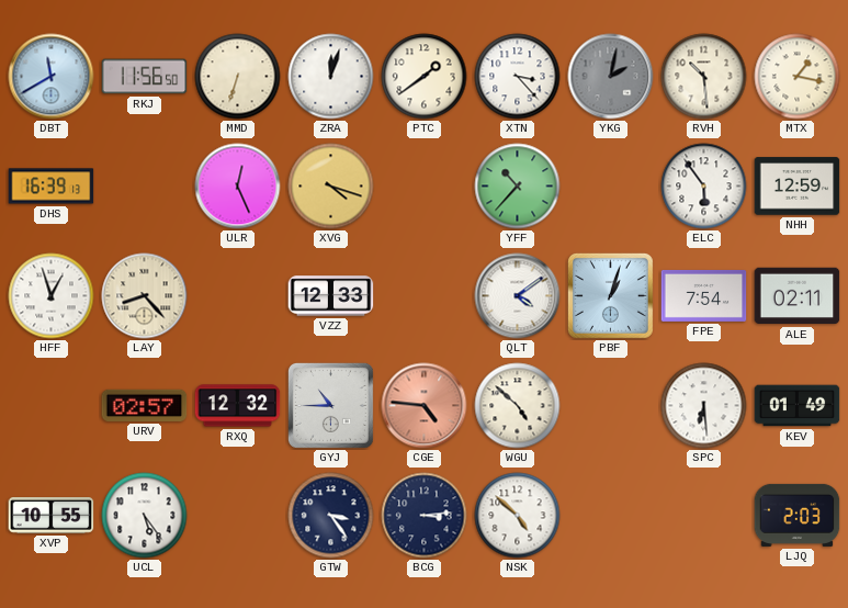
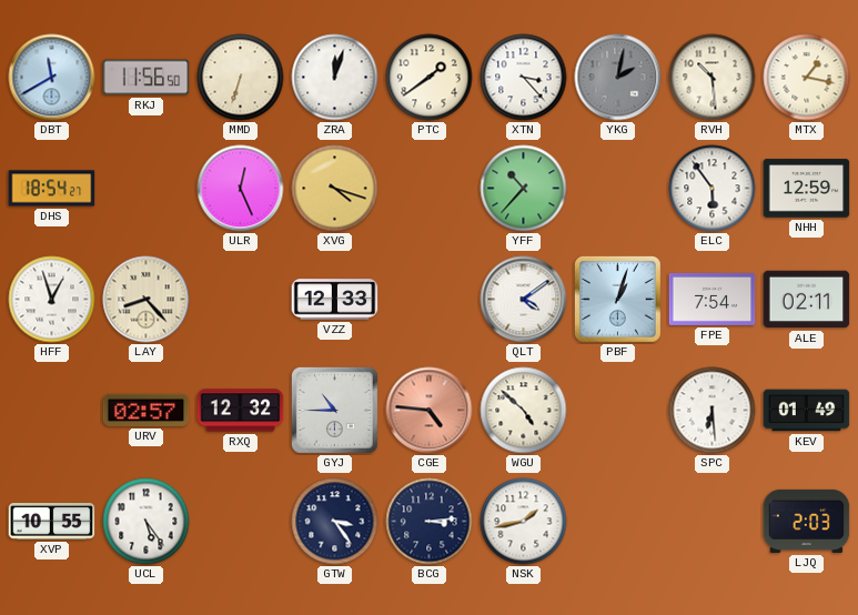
DHS: 16:39 -> 18:54
NSK: 4:52 -> 1:43
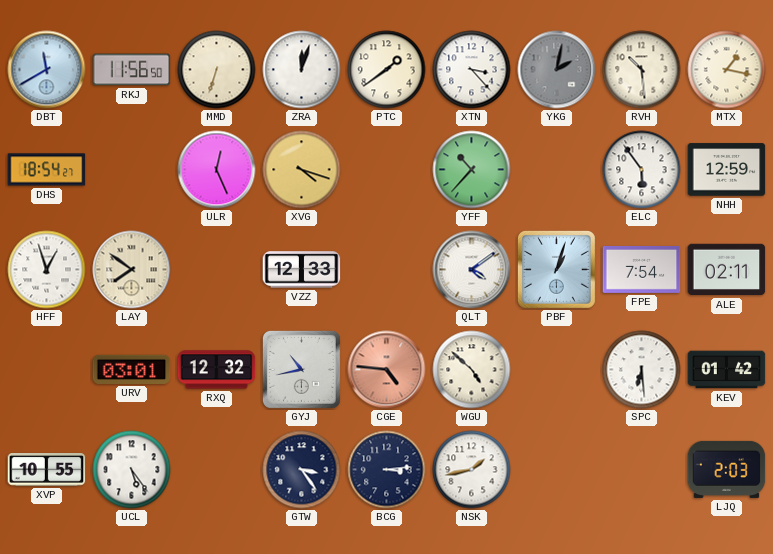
LAY: 8:23 -> 7:51
URV: 02:57 -> 03:01
GYJ: 10:45 -> 10:43
KEV: 01:49 -> 01:42
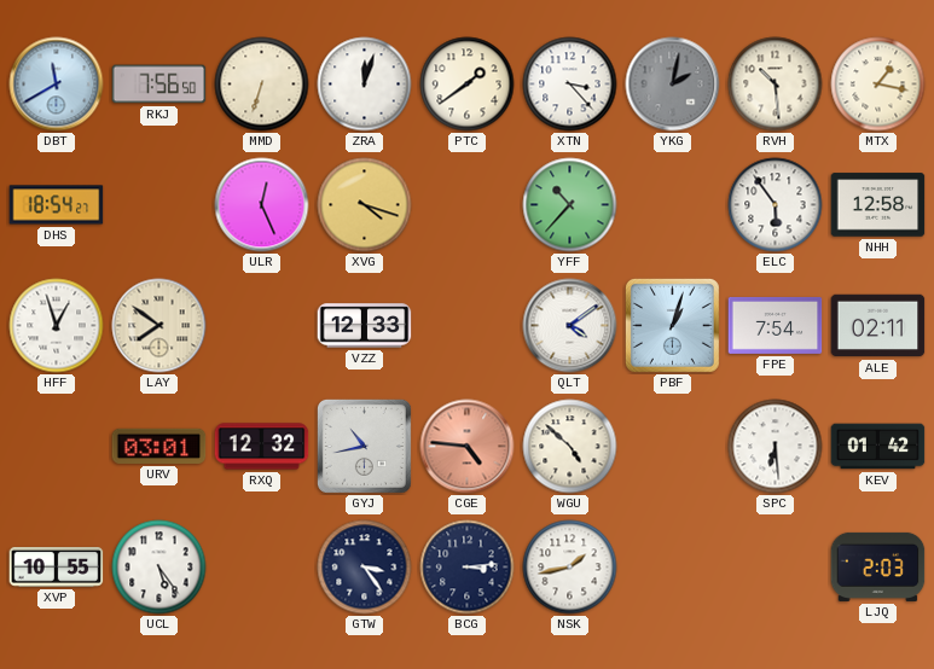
RKJ: 11:56 -> 7:56
NHH: 12:59 -> 12:58
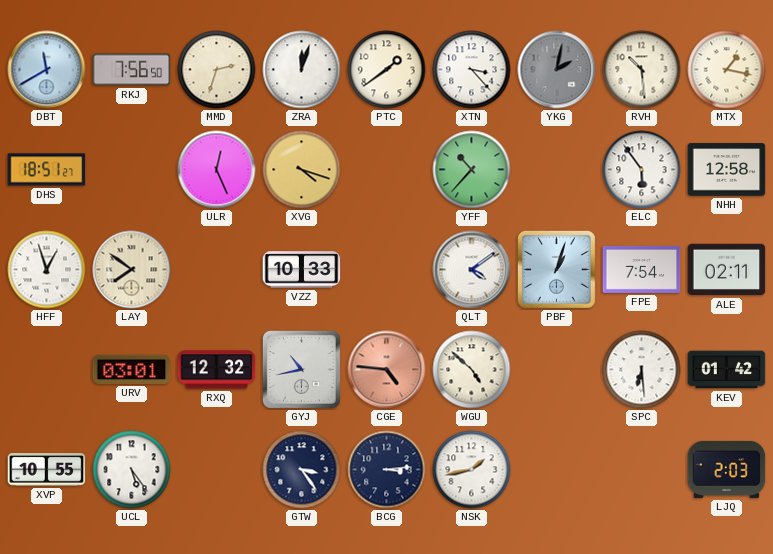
MMD: 6:33 -> 2:33
DHS: 18:54 -> 18:51
VZZ: 12:33 -> 10:33
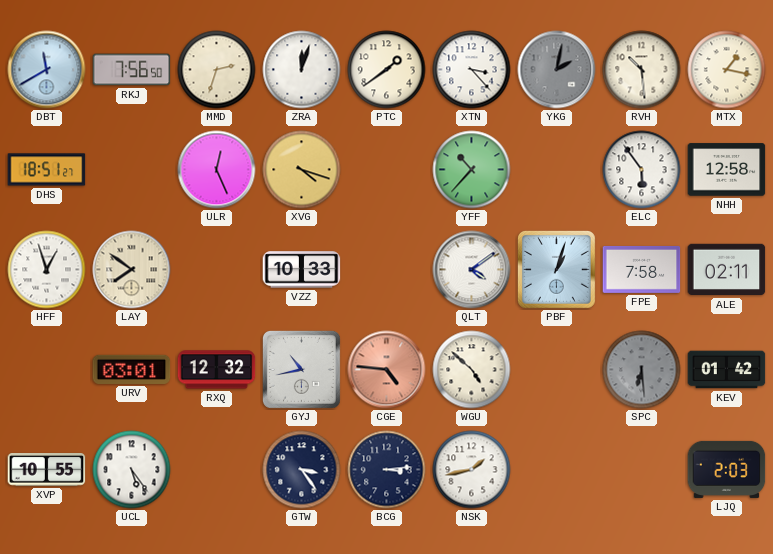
FPE: 7:54 -> 7:58
SPC dial: white -> grey
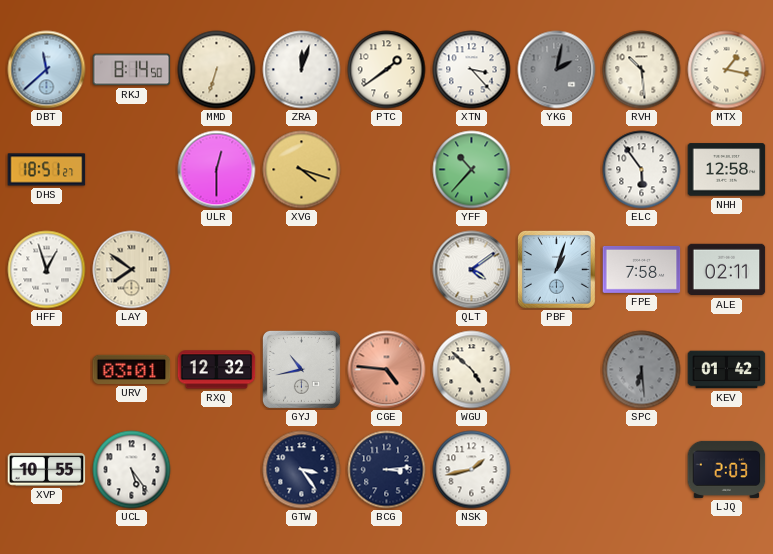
DBT: 11:40 -> 11:38
RKJ: 7:56 -> 8:14
MMD: 2:33 -> 6:33
ULR: 12:26 -> 12:30
VZZ: 10:33 -> none
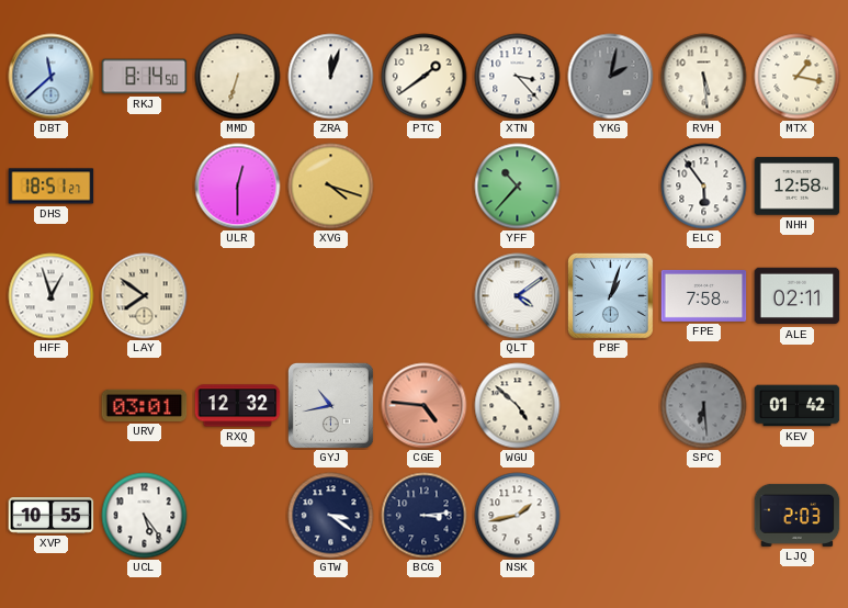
RVH: 10:29 -> 5:29
GTW: 3:24 -> 3:21
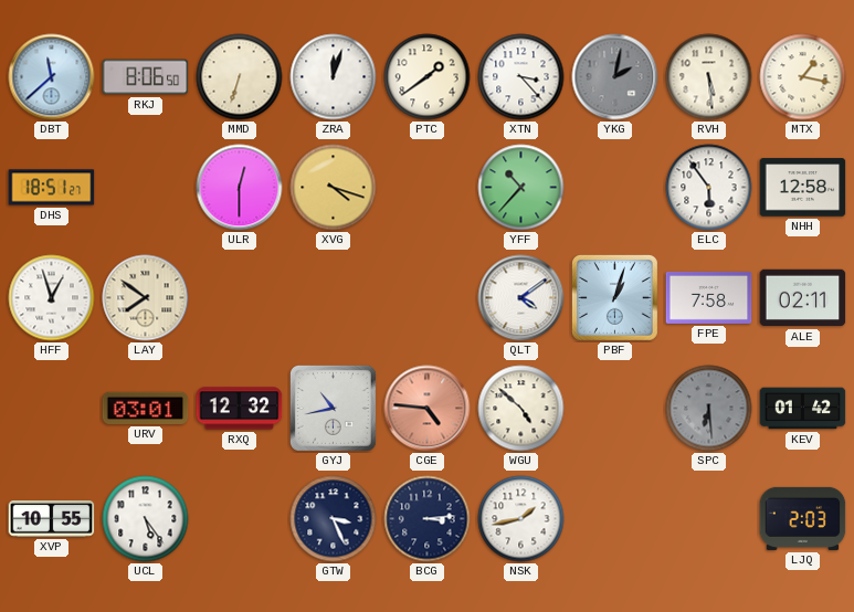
RKJ: 8:14 -> 8:06
GTW: 3:21 -> 3:26
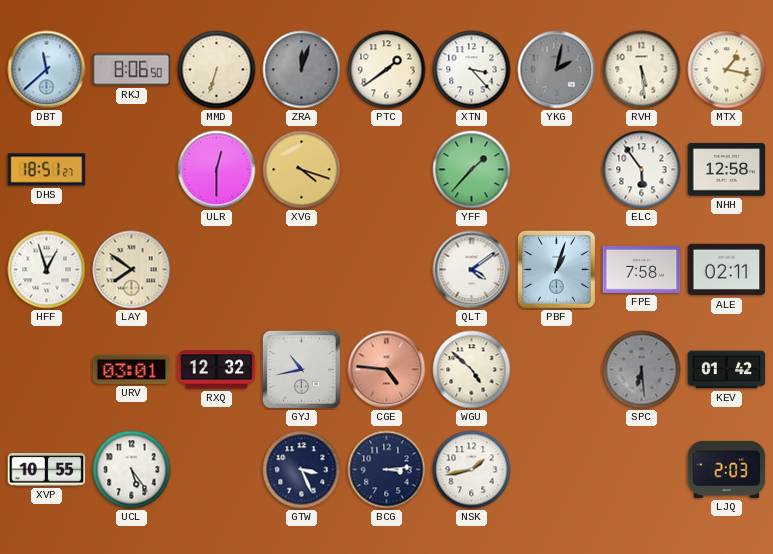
ZRA dial: white -> grey
YFF: 10:37 -> 1:37
